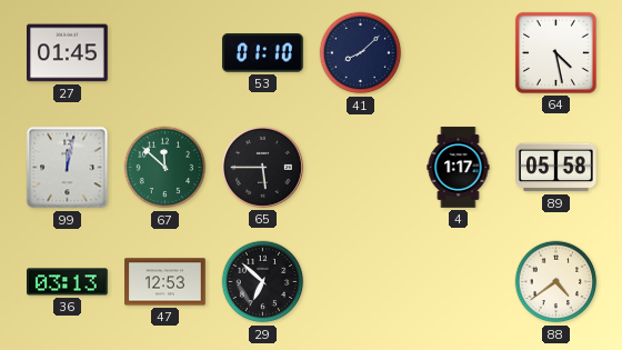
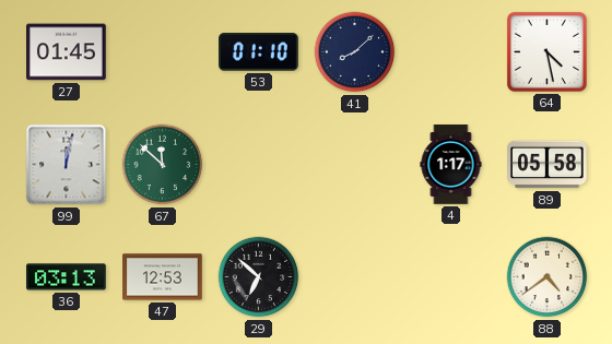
65: 5:45 -> none
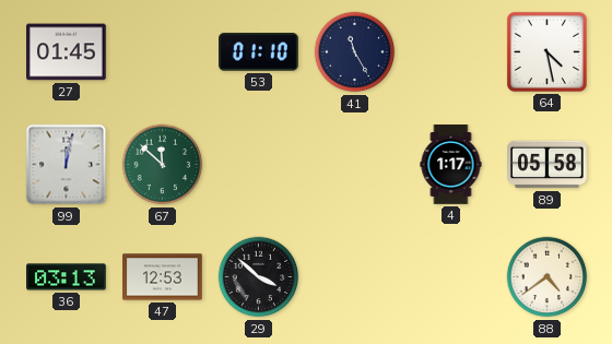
41: 8:08 -> 11:25
29: 6:52 -> 3:52
